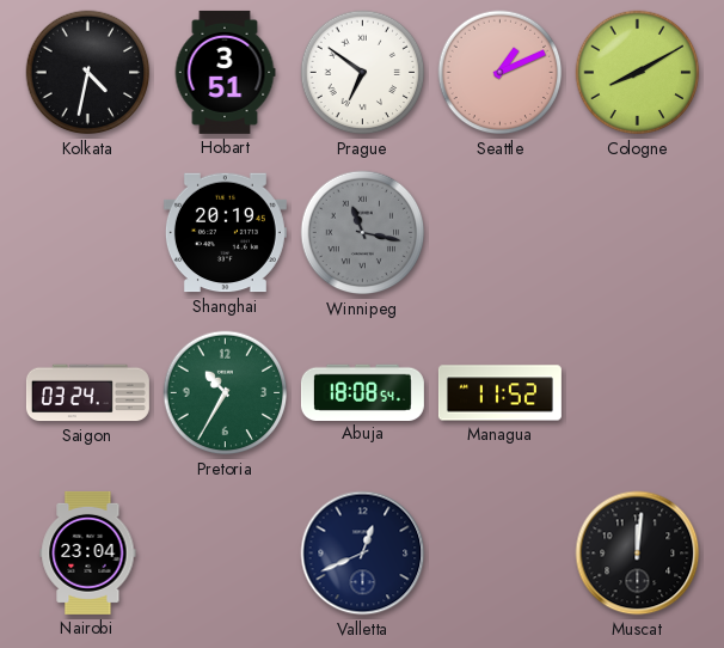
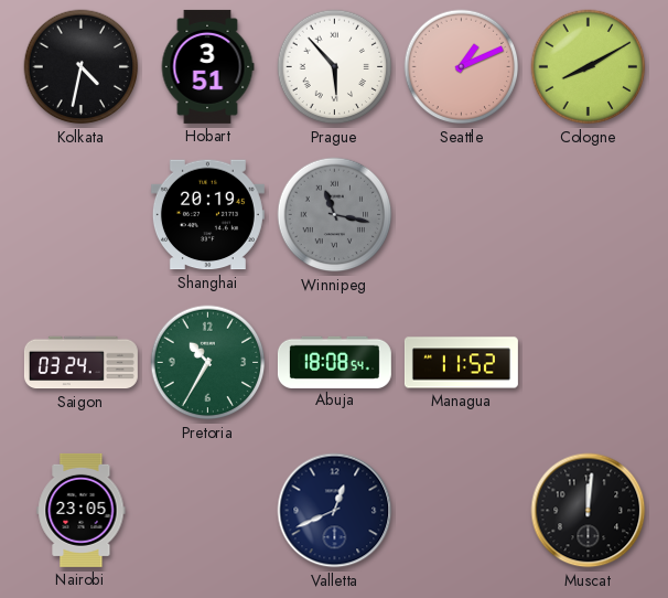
Prague: 6:51 -> 5:53
Nairobi: 23:04 -> 23:05
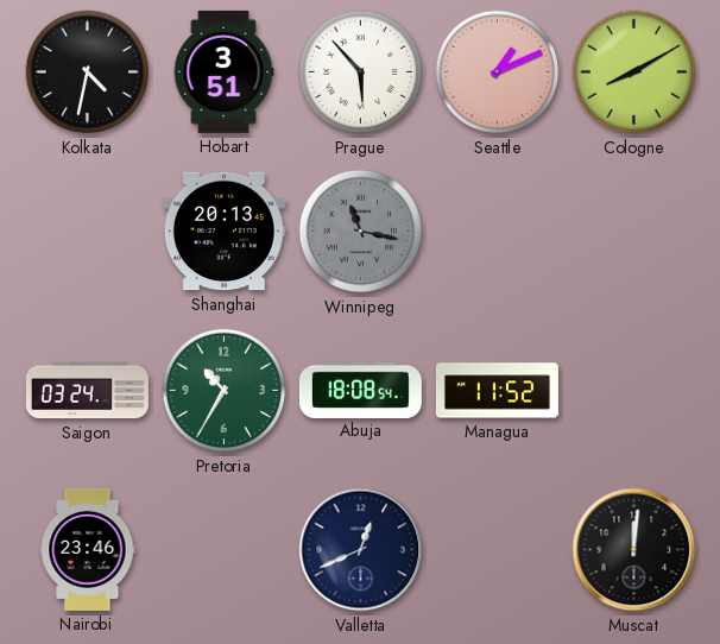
Shanghai: 20:19 -> 20:13
Nairobi: 23:05 -> 23:46
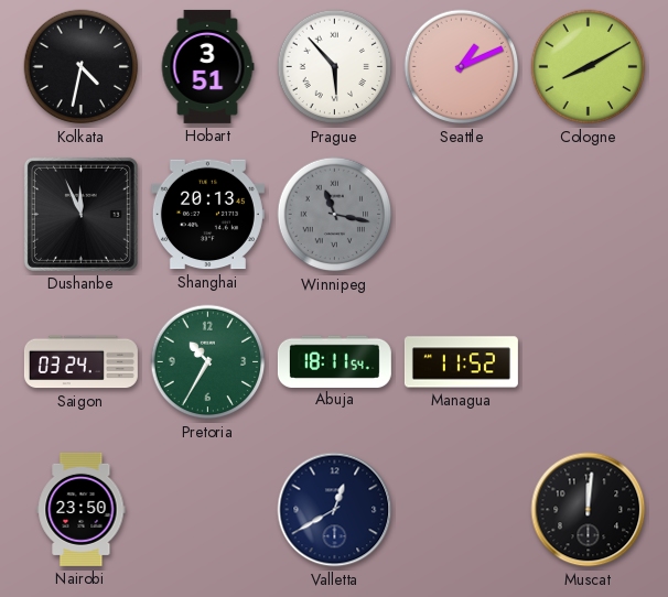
Dushanbe: none -> 11:56
Abuja: 18:08 -> 18:11
Nairobi: 23:46 -> 23:50
Valletta: 12:41 -> 12:40
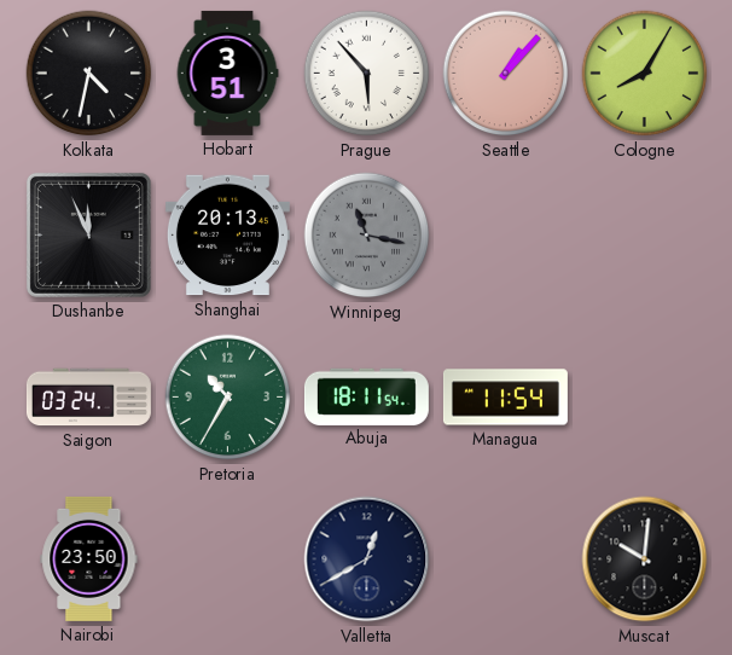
Seattle: 1:11 -> 1:07
Cologne: 8:10 -> 8:05
Managua: 11:52 -> 11:54
Muscat: 12:01 -> 10:01
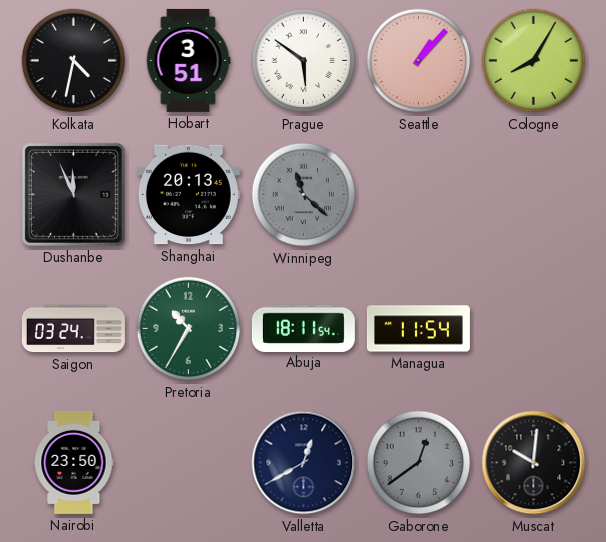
Prague: 5:53 -> 5:51
Winnipeg: 11:17 -> 11:22
Gaborone: none -> 12:39
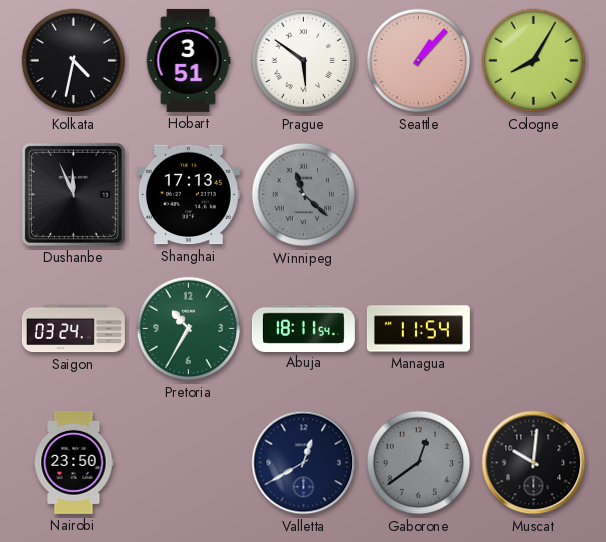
Shanghai: 20:13 -> 17:13
